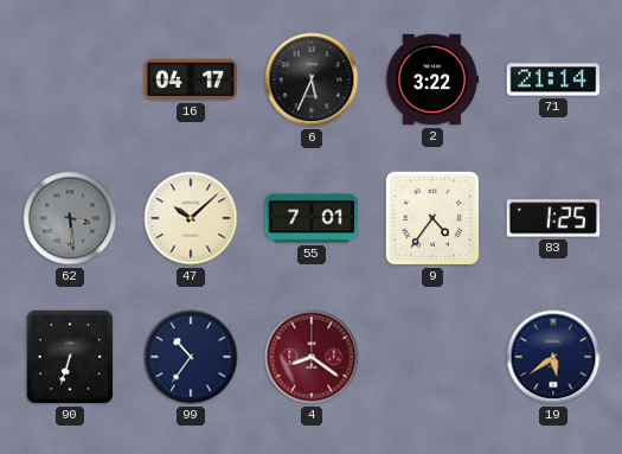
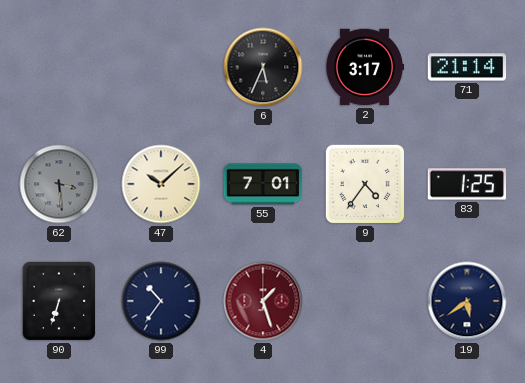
16: 04:17 -> none
2: 3:22 -> 3:17
4: 8:21 -> 1:27
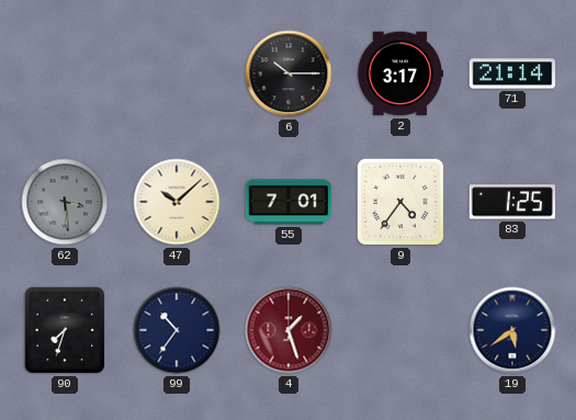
6: 5:34 -> 10:15
90: 6:33 -> 7:33
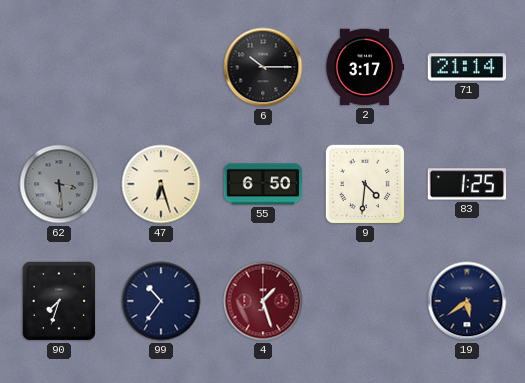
47: 10:08 -> 6:27
55: 7:01 -> 6:50
9: 4:36 -> 4:31
